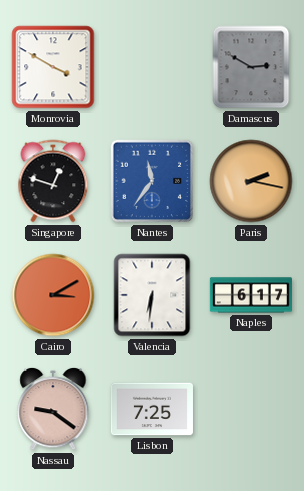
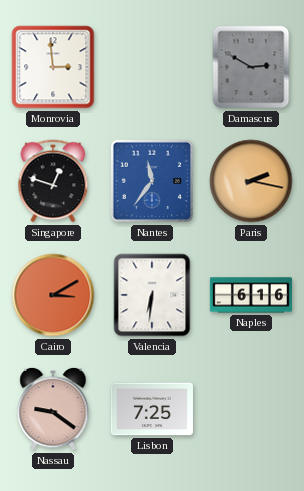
Monrovia: 3:50 -> 2:59
Naples: 6:17 -> 6:16
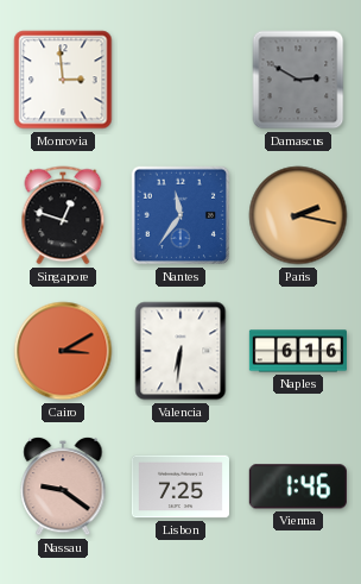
Vienna: none -> 1:46
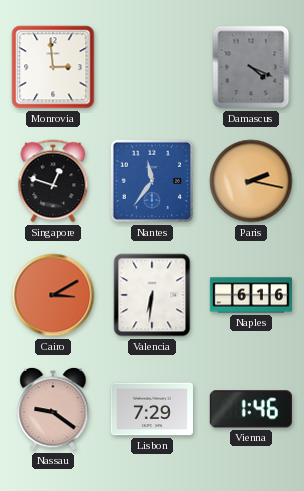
Damascus: 2:50 -> 4:19
Lisbon: 7:25 -> 7:29
